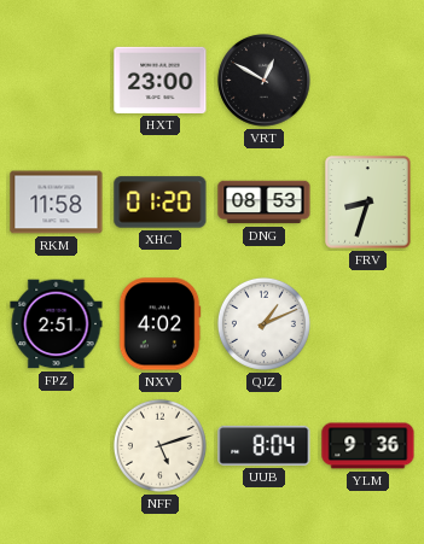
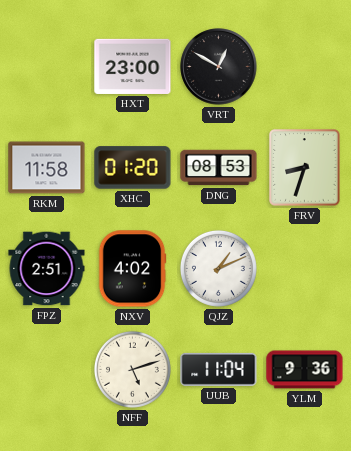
UUB: 8:04 -> 11:04
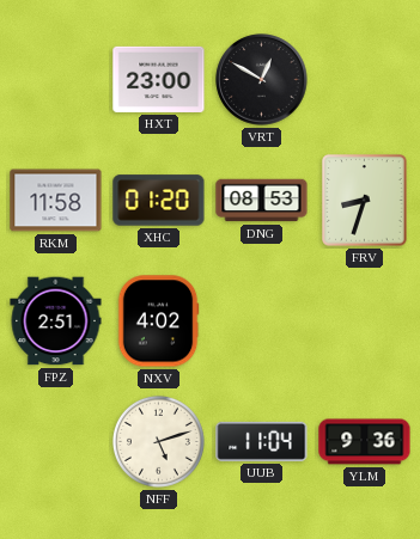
QJZ: 1:11 -> none
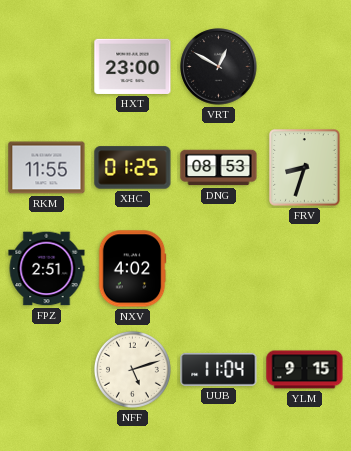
RKM: 11:58 -> 11:55
XHC: 01:20 -> 01:25
YLM: 9:36 -> 9:15
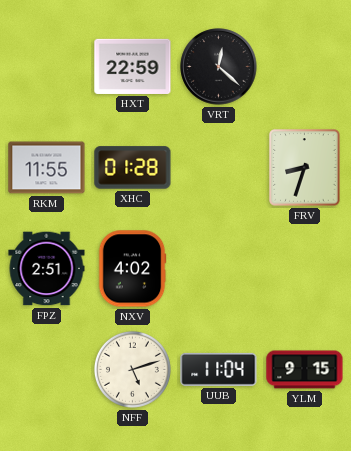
HXT: 23:00 -> 22:59
VRT: 12:50 -> 12:22
XHC: 01:25 -> 01:28
DNG: 08:53 -> none
